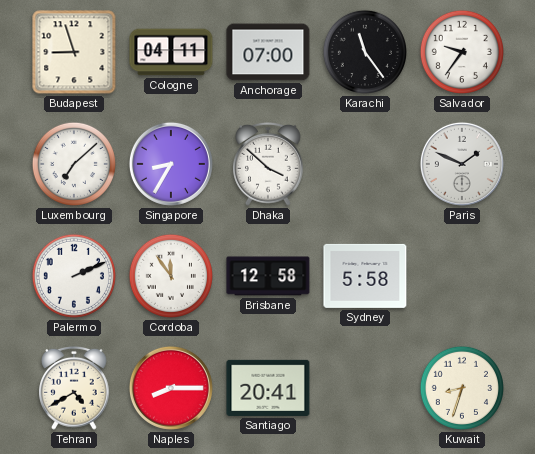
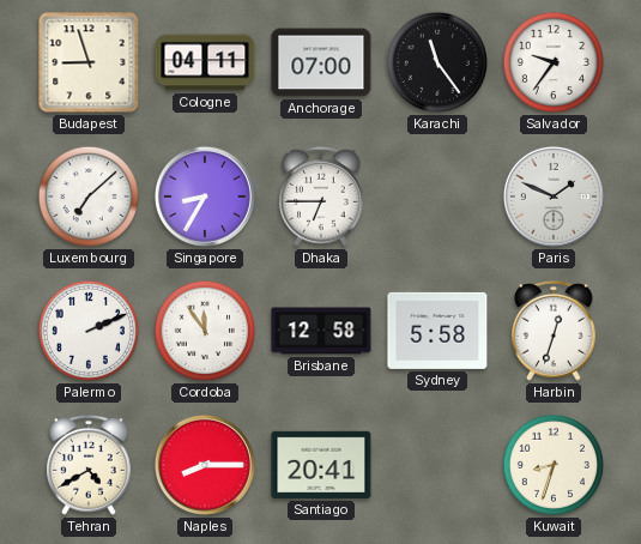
Dhaka: 3:52 -> 6:45
Harbin: none -> 12:33
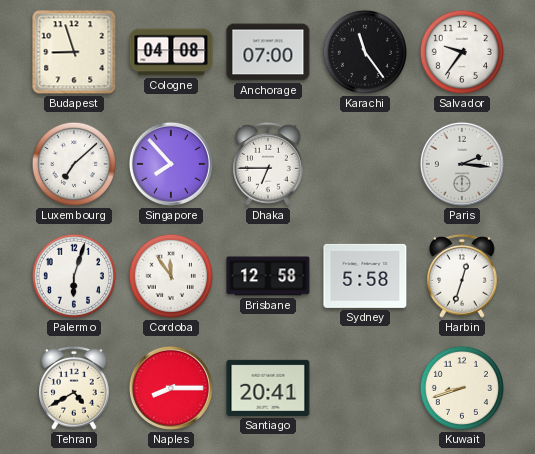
Cologne: 04:11 -> 04:08
Singapore: 8:35 -> 7:53
Paris: 1:49 -> 2:16
Palermo: 2:11 -> 6:03
Kuwait: 8:33 -> 8:42
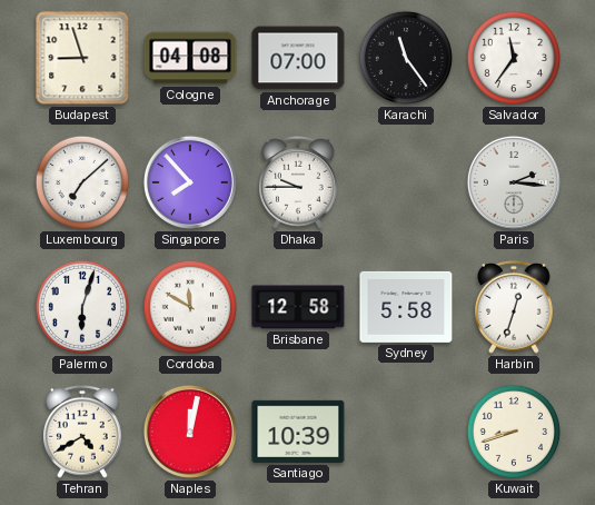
Salvador: 9:36 -> 11:36
Dhaka: 6:45 -> 9:45
Cordoba: 11:54 -> 11:50
Naples: 8:15 -> 12:02
Santiago: 20:41 -> 10:39
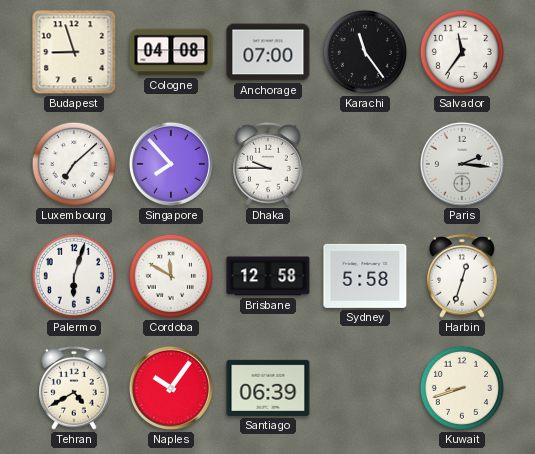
Naples: 12:02 -> 10:06
Santiago: 10:39 -> 06:39
